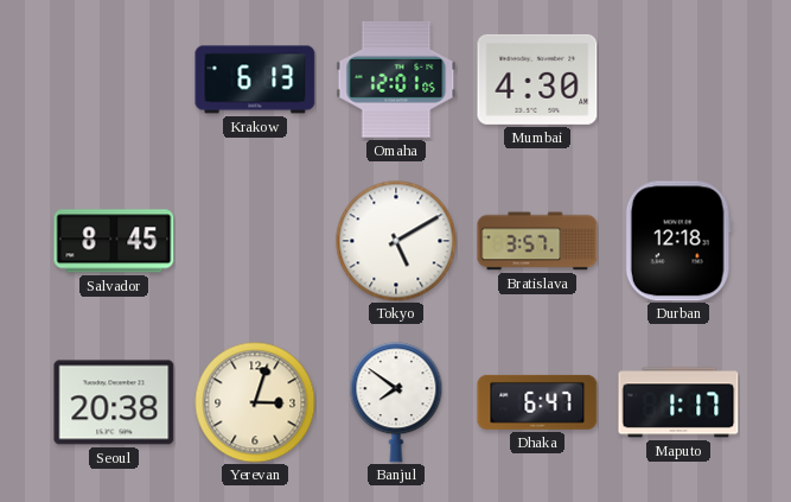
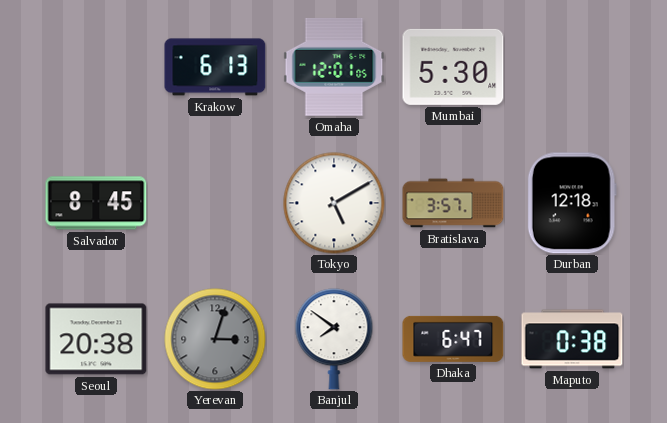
Mumbai: 4:30 -> 5:30
Yerevan dial: cream -> grey
Maputo: 1:17 -> 0:38
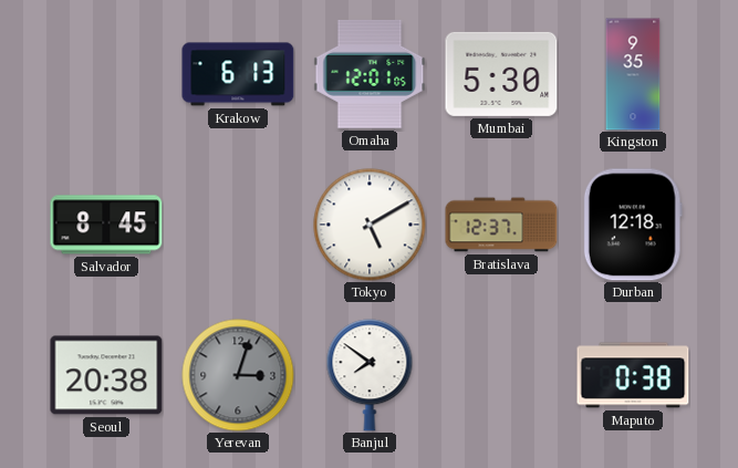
Kingston: none -> 9:35
Bratislava: 3:57 -> 12:37
Dhaka: 6:47 -> none
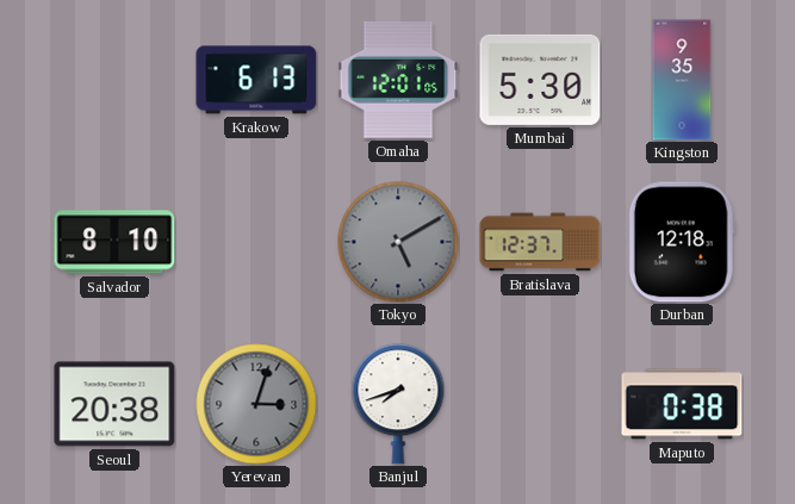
Salvador: 8:45 -> 8:10
Tokyo dial: white -> grey
Banjul: 7:51 -> 7:42
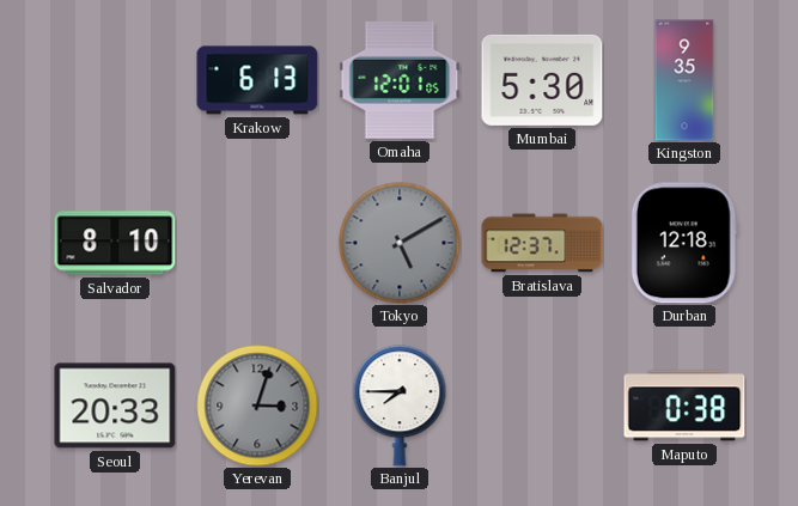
Seoul: 20:38 -> 20:33
Banjul: 7:42 -> 7:45
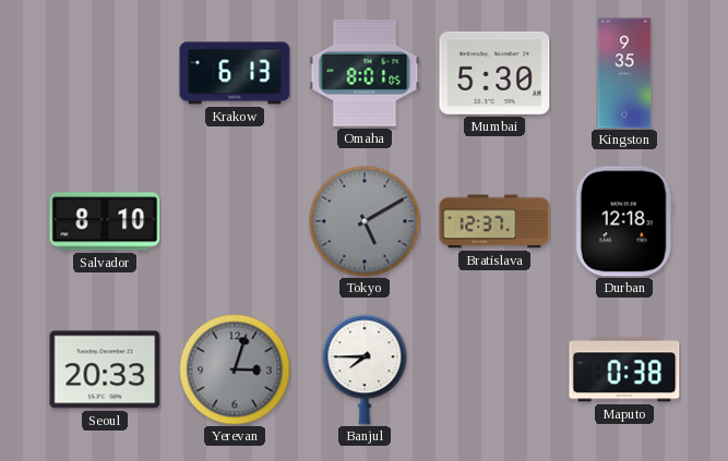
Omaha: 12:01 -> 8:01
